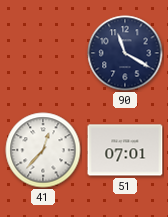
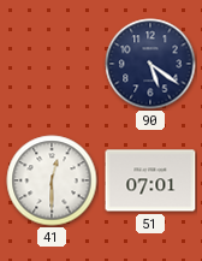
90: 11:20 -> 5:21
41: 12:37 -> 12:30
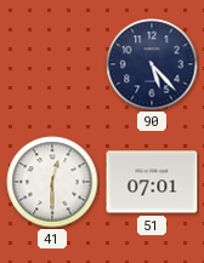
90: 5:21 -> 5:23
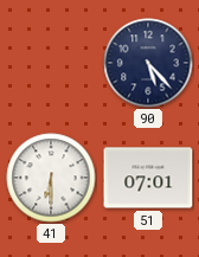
41: 12:30 -> 6:30
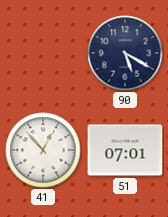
90: 5:23 -> 5:20
41: 6:30 -> 12:53
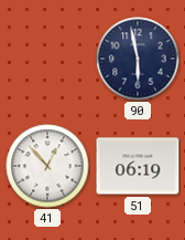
90: 5:20 -> 5:58
51: 07:01 -> 06:19
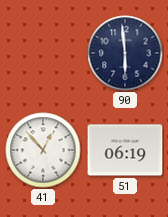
90: 5:58 -> 5:59
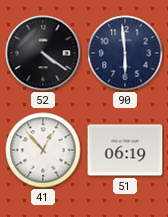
52: none -> 4:21
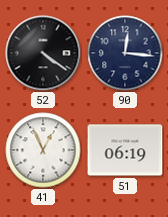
90: 5:59 -> 12:16
41: 12:53 -> 12:56
